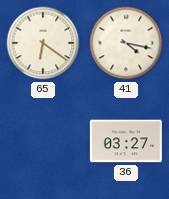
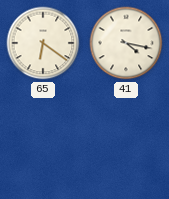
36: 03:27 -> none
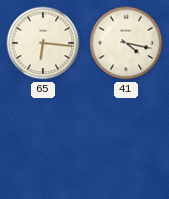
65: 6:21 -> 6:16
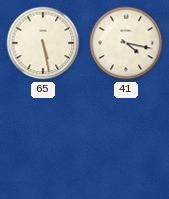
65: 6:16 -> 5:28
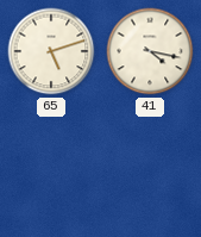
65: 5:28 -> 5:12
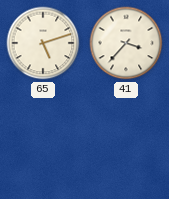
41: 4:17 -> 3:37
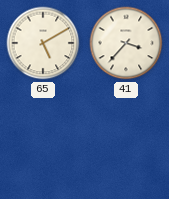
65: 5:12 -> 5:10
